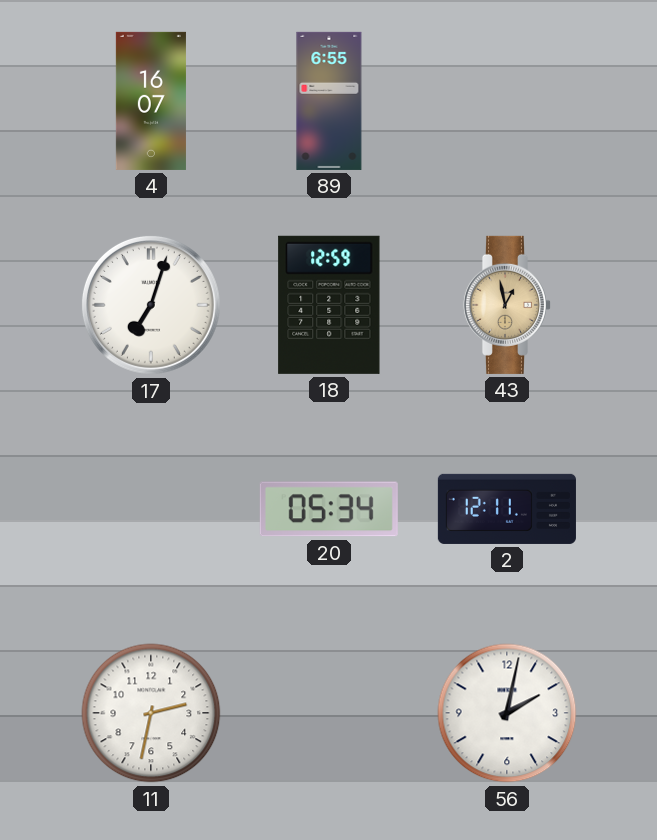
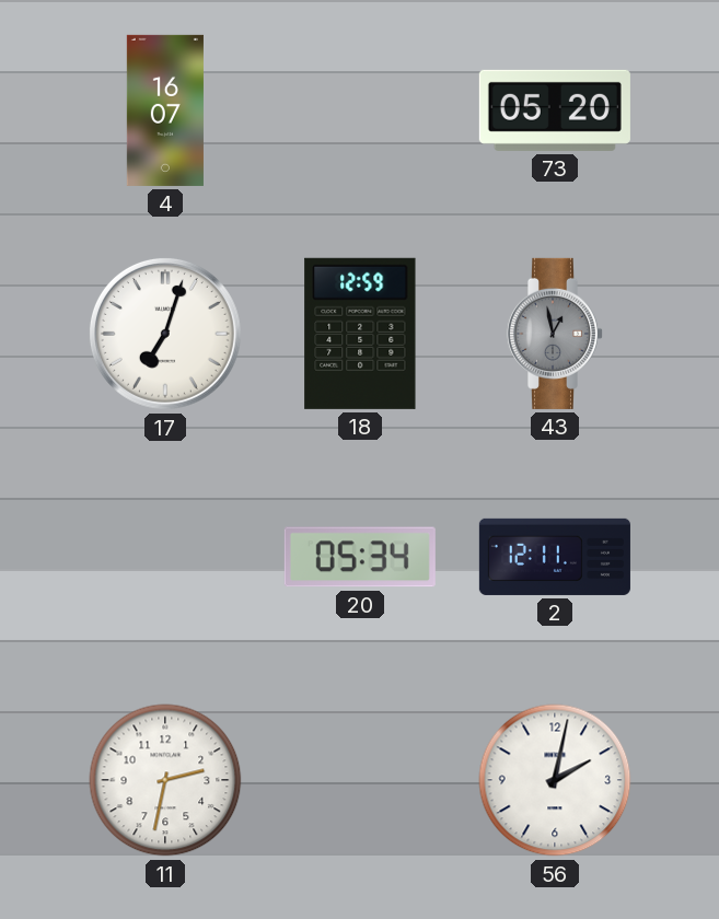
89: 6:55 -> none
73: none -> 05:20
43 dial: champagne -> grey
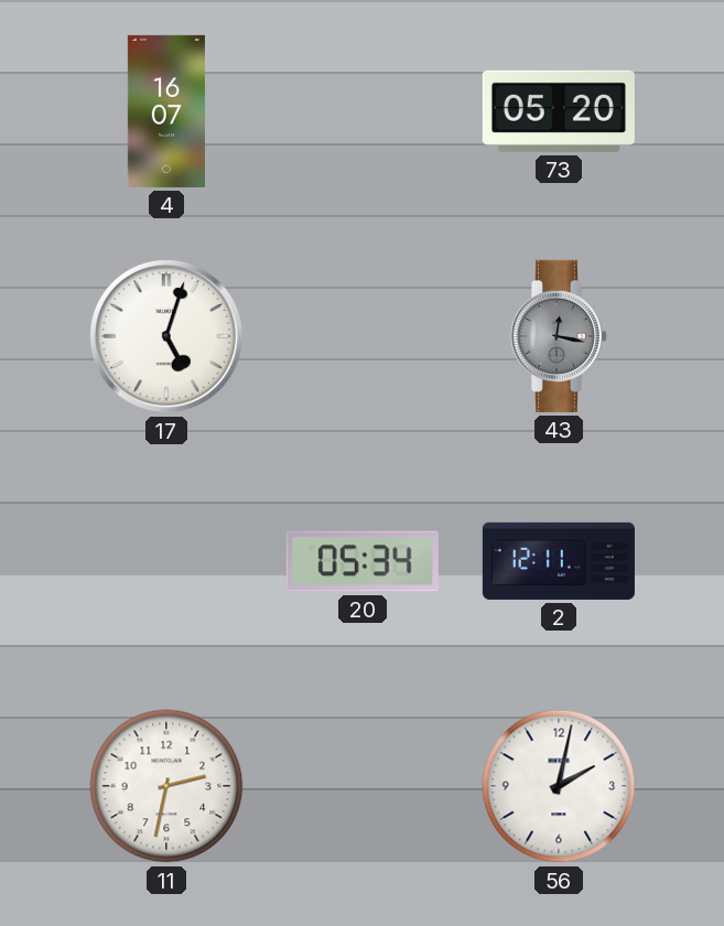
17: 7:03 -> 5:03
18: 12:59 -> none
43: 12:58 -> 12:17
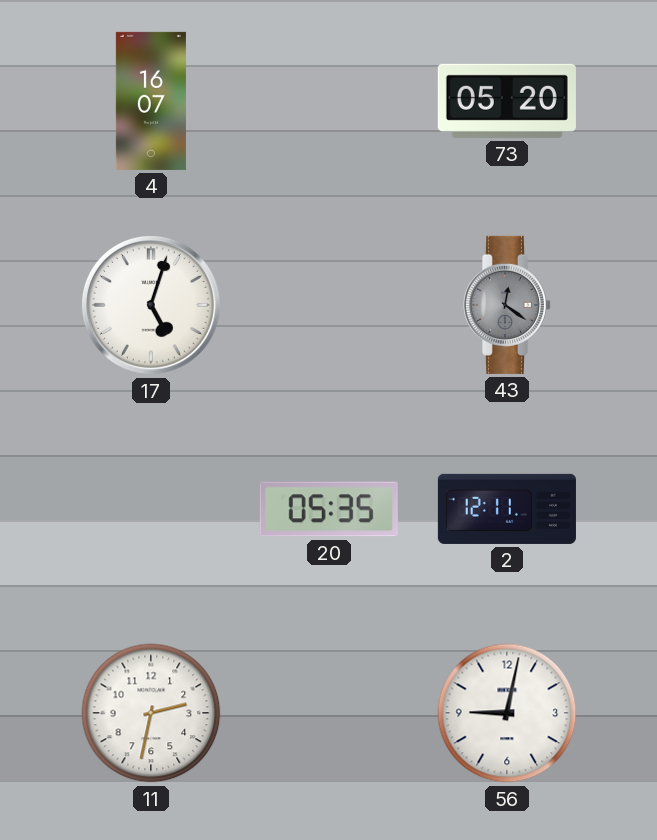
43: 12:17 -> 12:21
20: 05:34 -> 05:35
56: 2:02 -> 9:02
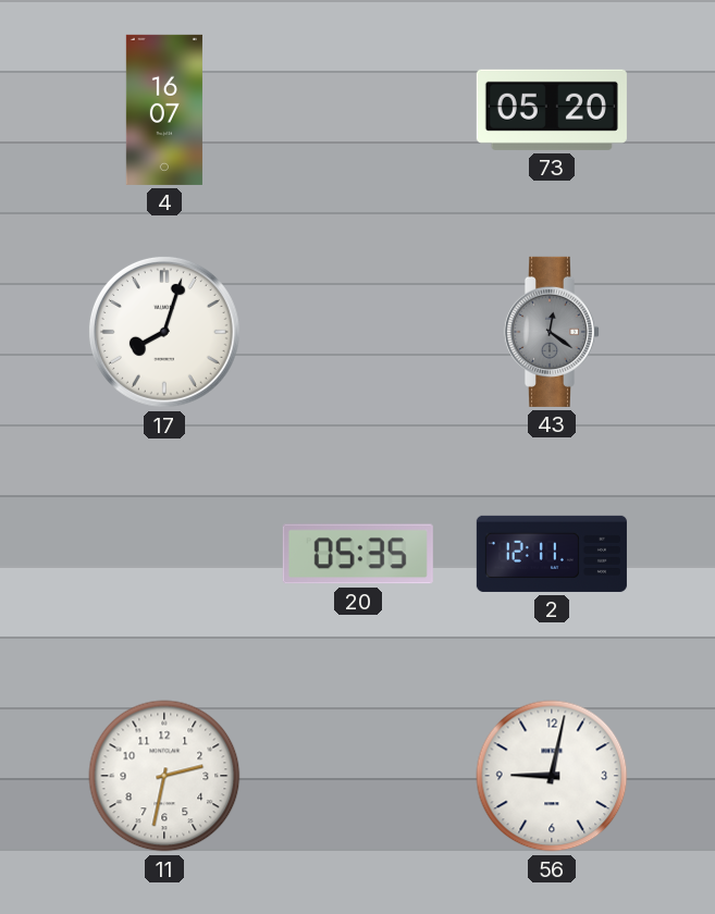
17: 5:03 -> 8:03
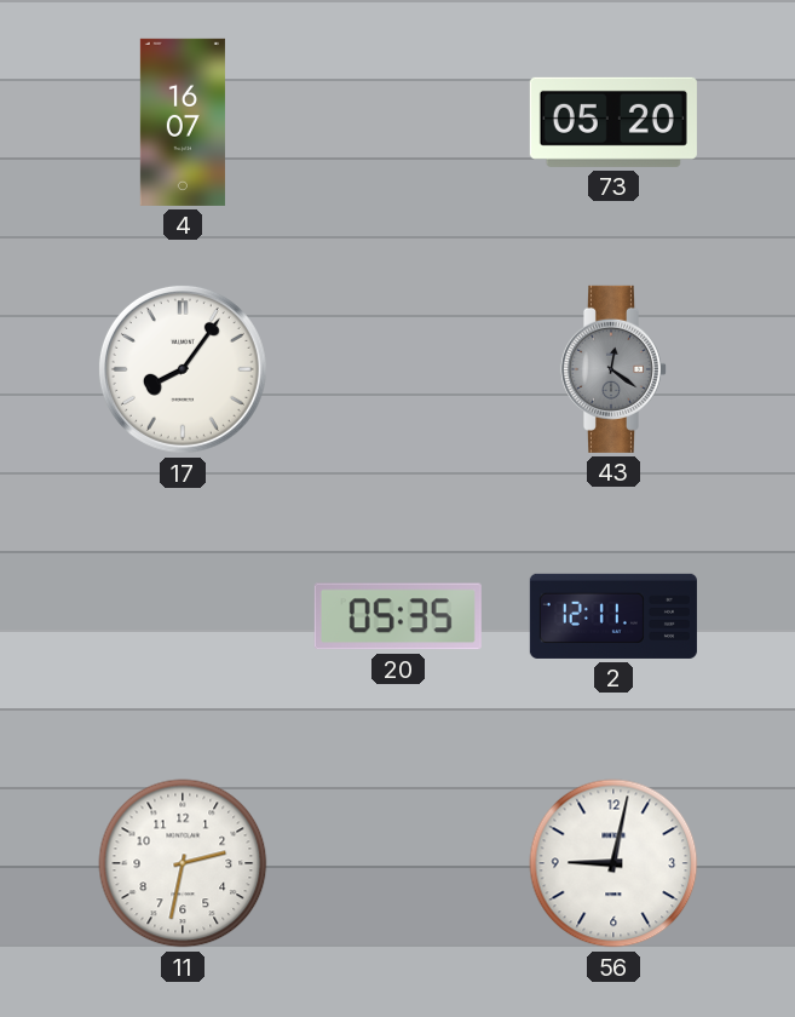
17: 8:03 -> 8:06
